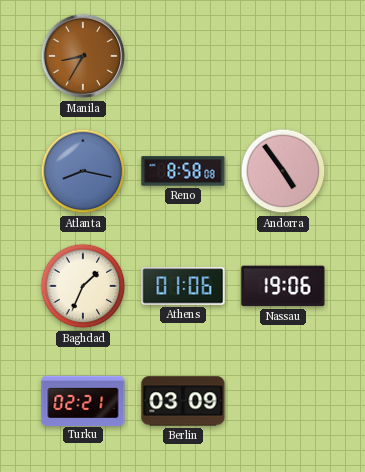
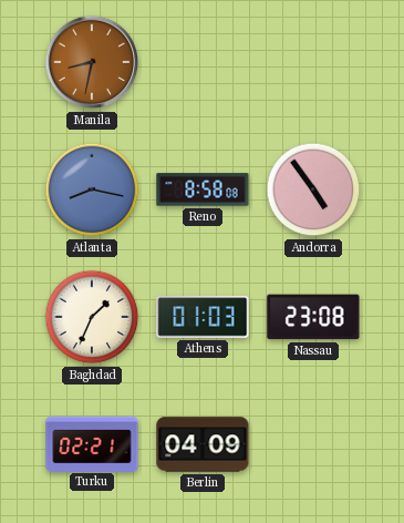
Manila: 8:35 -> 8:32
Athens: 01:06 -> 01:03
Nassau: 19:06 -> 23:08
Berlin: 03:09 -> 04:09
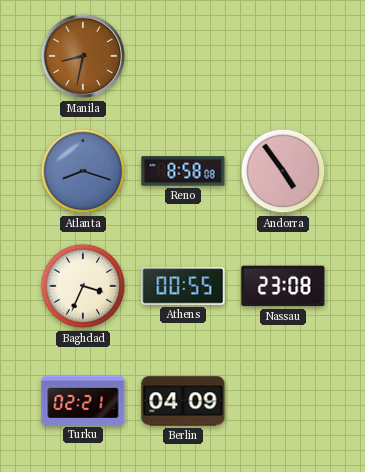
Atlanta: 8:17 -> 8:18
Baghdad: 1:34 -> 3:34
Athens: 01:03 -> 00:55
